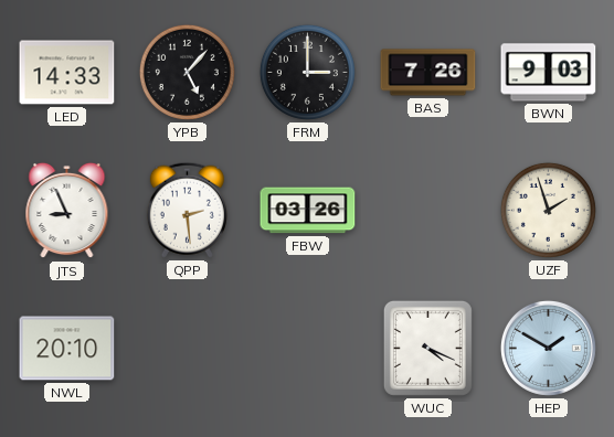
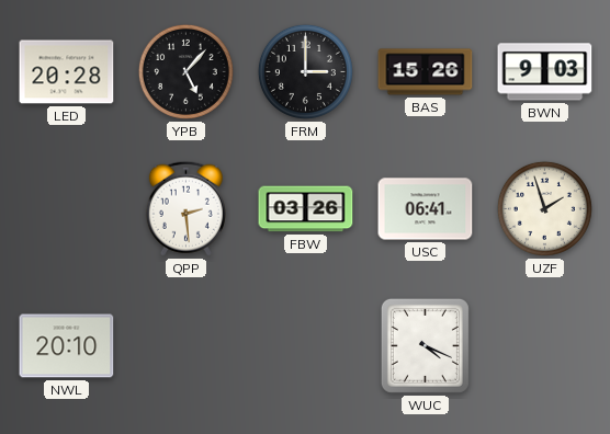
LED: 14:33 -> 20:28
BAS: 7:26 -> 15:26
JTS: 8:56 -> none
USC: none -> 06:41
HEP: 1:50 -> none
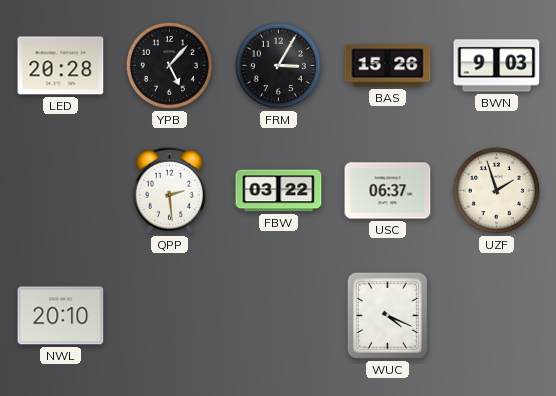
FRM: 3:00 -> 3:05
FBW: 03:26 -> 03:22
USC: 06:41 -> 06:37
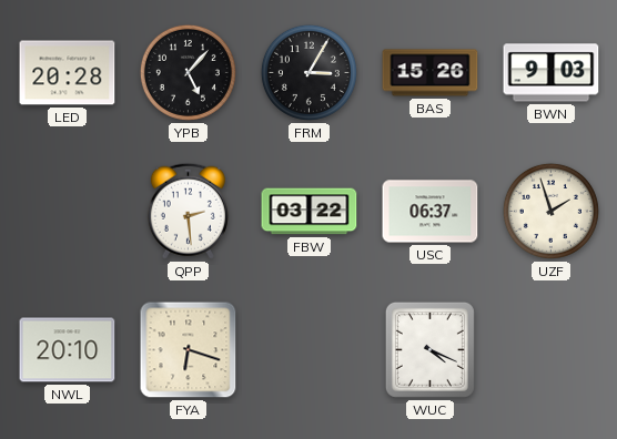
FYA: none -> 6:18
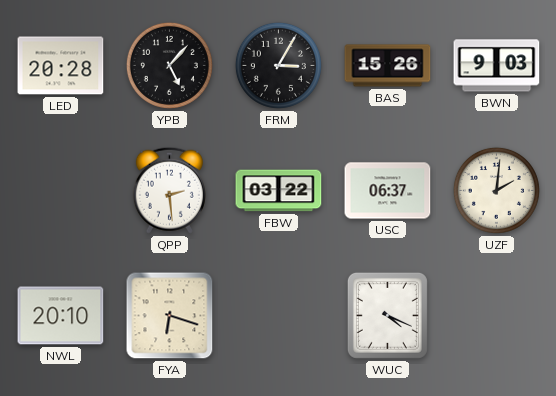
UZF: 1:57 -> 2:01
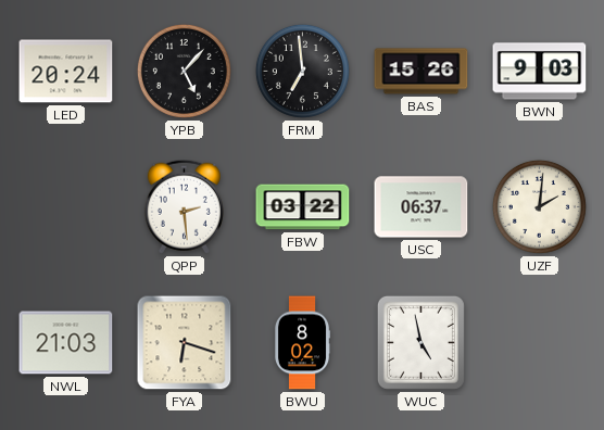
LED: 20:28 -> 20:24
FRM: 3:05 -> 6:59
NWL: 20:10 -> 21:03
BWU: none -> 8:02
WUC: 4:19 -> 4:58
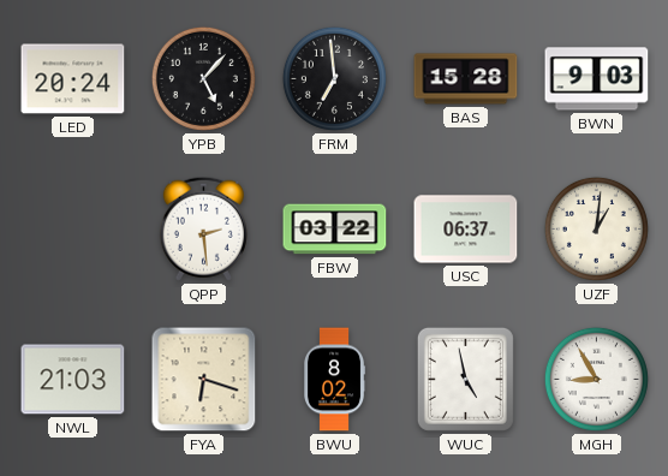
BAS: 15:26 -> 15:28
UZF: 2:01 -> 1:01
MGH: none -> 8:55
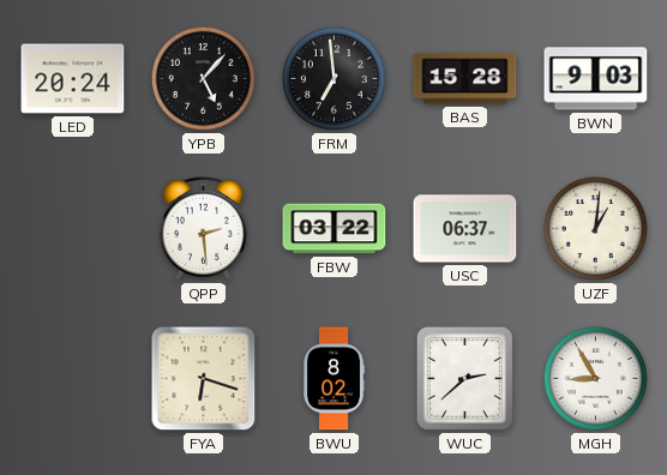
NWL: 21:03 -> none
WUC: 4:58 -> 2:38
